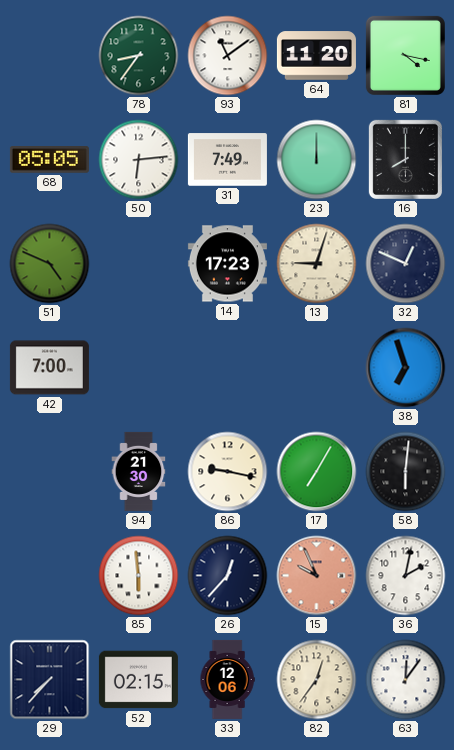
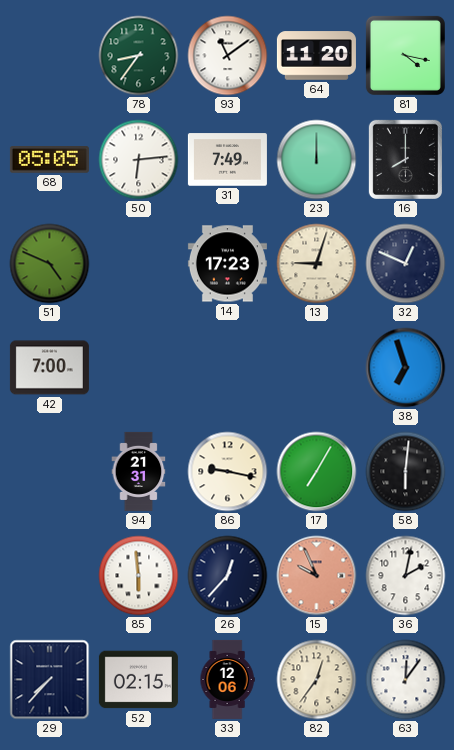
94: 21:30 -> 21:31
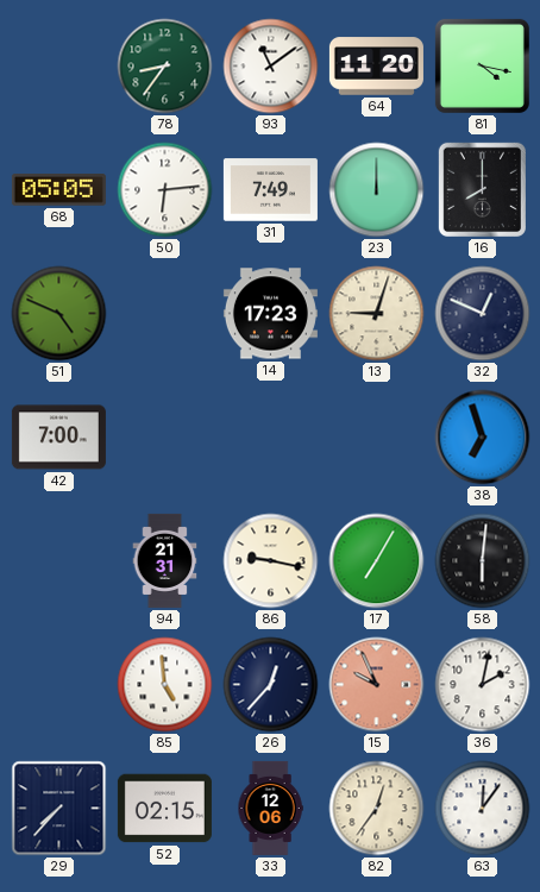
85: 5:59 -> 4:59
